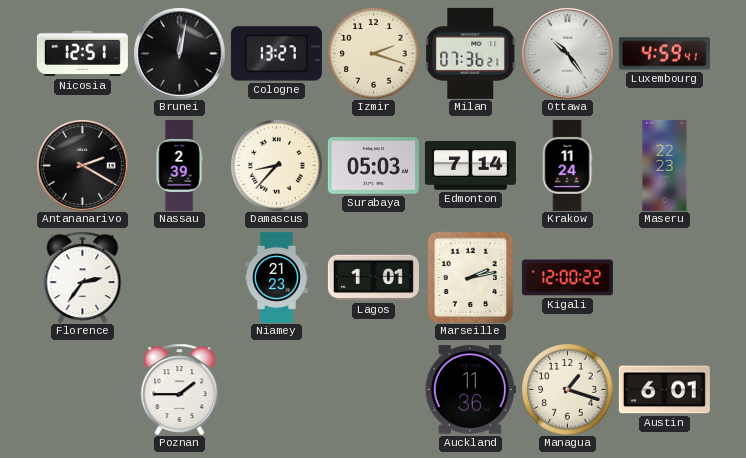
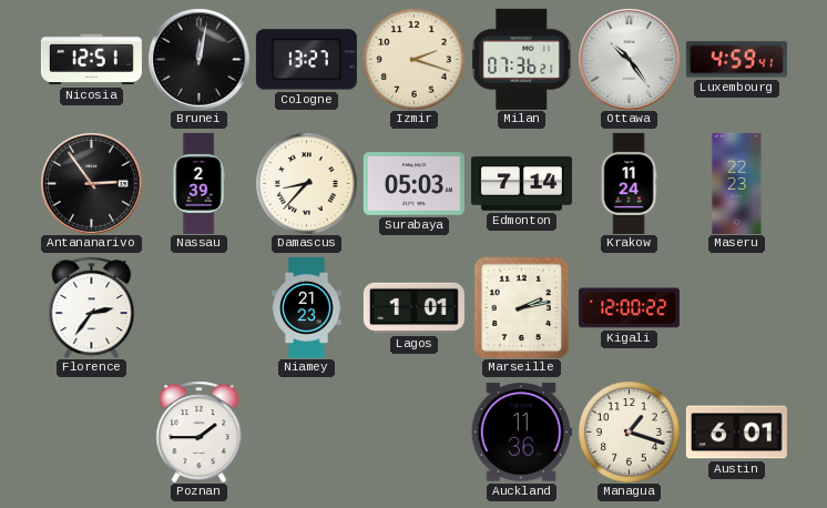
Antananarivo: 2:20 -> 2:54
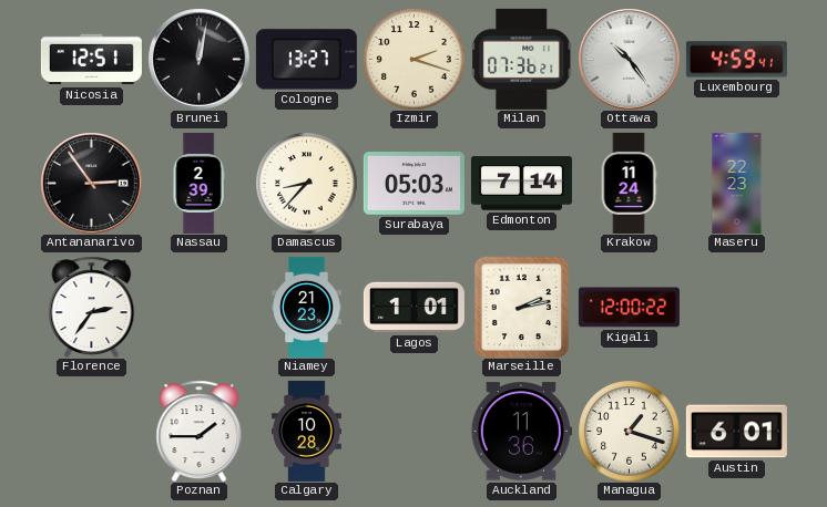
Calgary: none -> 10:28
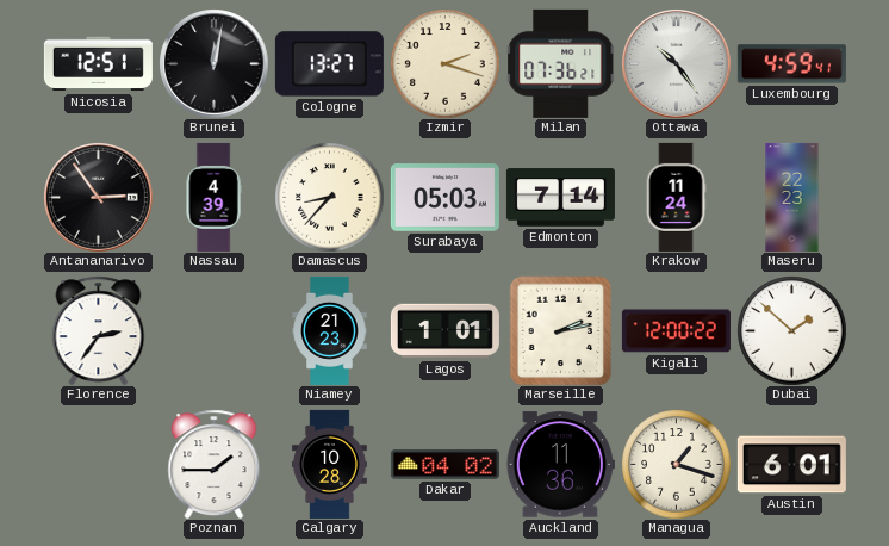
Nassau: 2:39 -> 4:39
Dubai: none -> 1:52
Dakar: none -> 04:02
